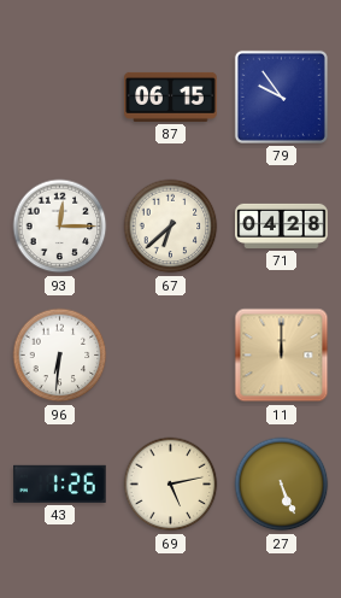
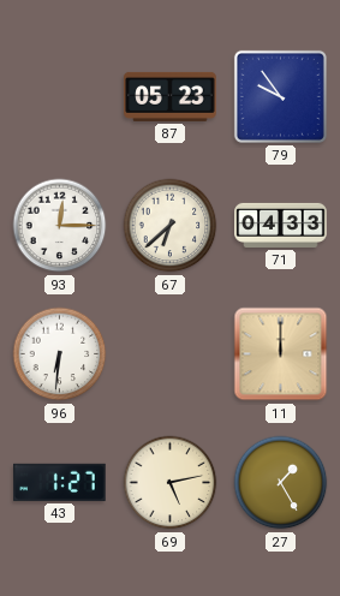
87: 06:15 -> 05:23
71: 04:28 -> 04:33
43: 1:26 -> 1:27
27: 5:26 -> 1:25
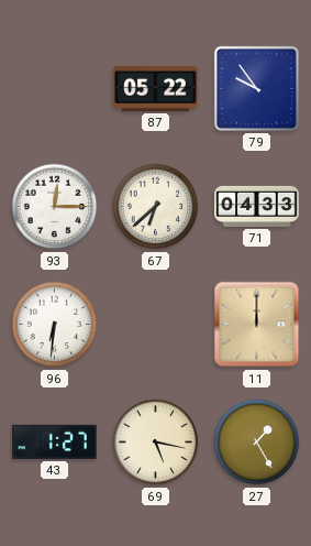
87: 05:23 -> 05:22
69: 5:13 -> 5:17
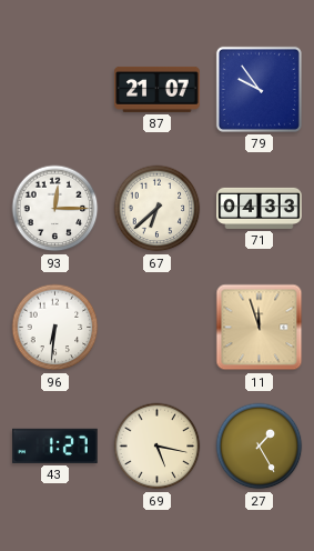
87: 05:22 -> 21:07
11: 12:00 -> 11:57
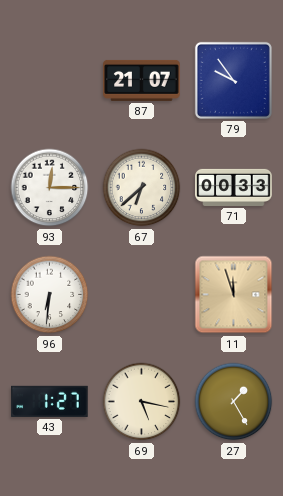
71: 04:33 -> 00:33
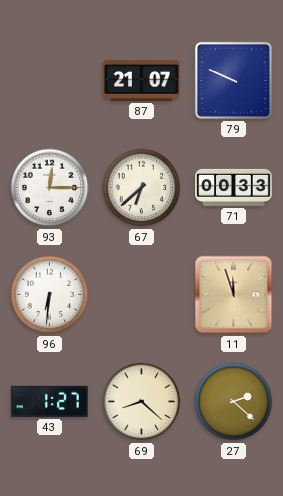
79: 9:54 -> 9:49
69: 5:17 -> 8:22
27: 1:25 -> 2:22
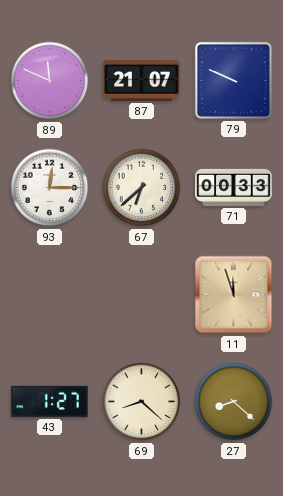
89: none -> 11:49
96: 6:31 -> none
27: 2:22 -> 8:22
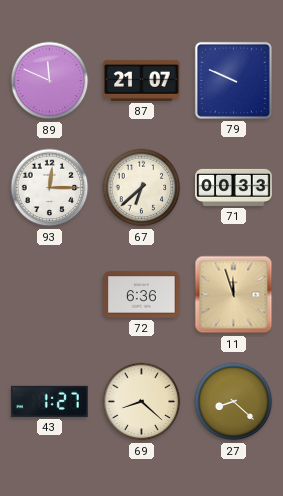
72: none -> 6:36
